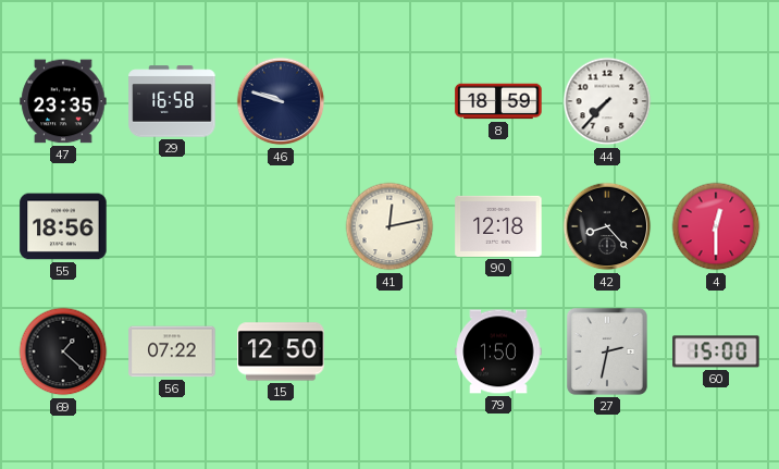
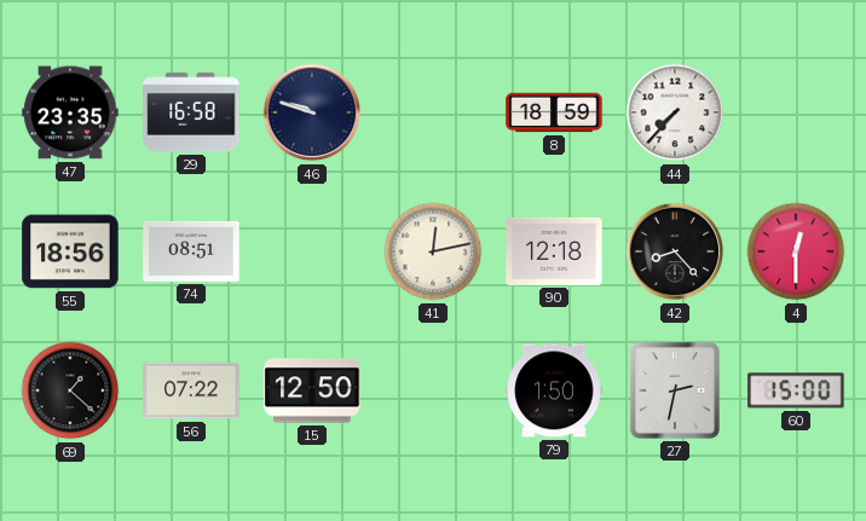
74: none -> 08:51
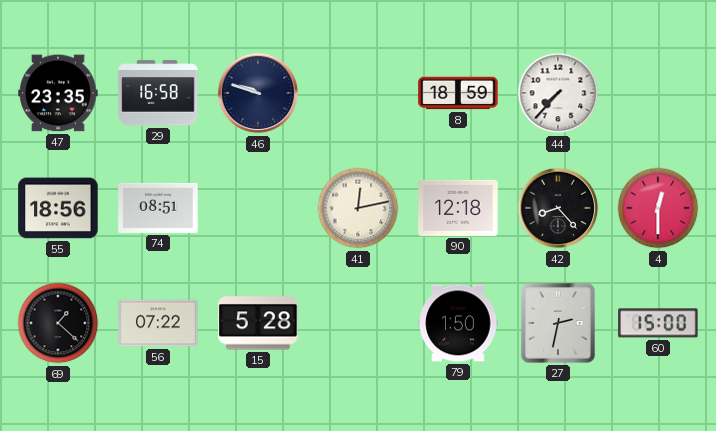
15: 12:50 -> 5:28
